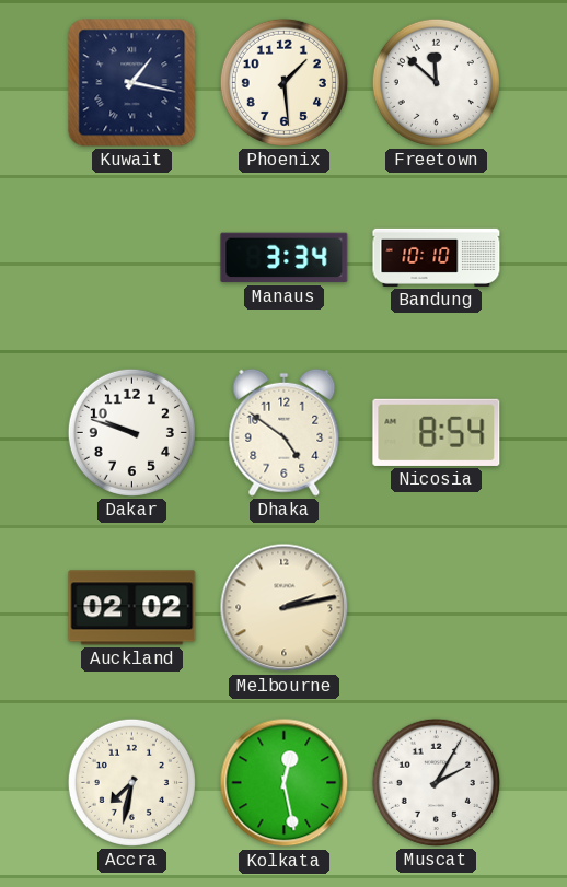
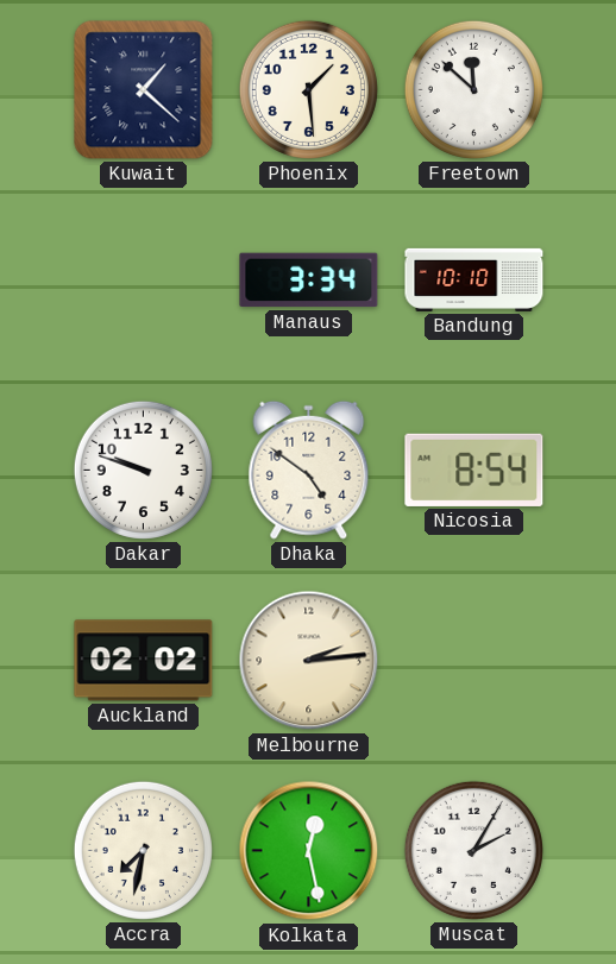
Kuwait: 1:17 -> 1:22
Melbourne: 2:13 -> 2:14
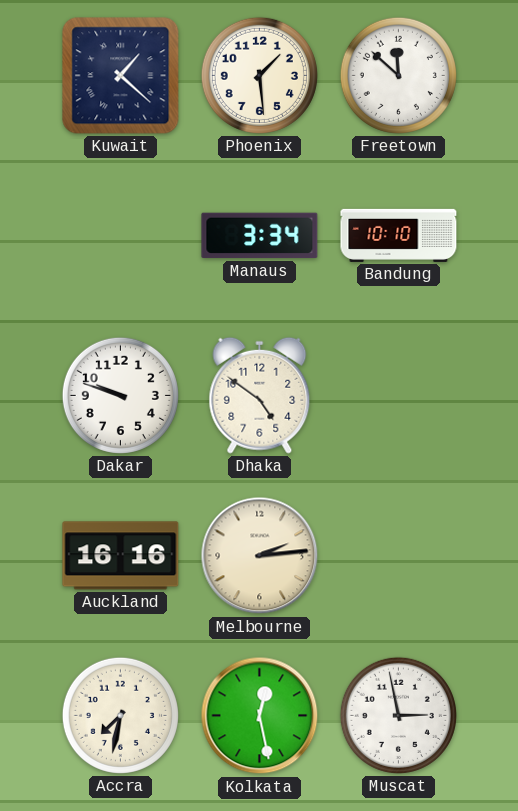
Nicosia: 8:54 -> none
Auckland: 02:02 -> 16:16
Muscat: 2:05 -> 2:58
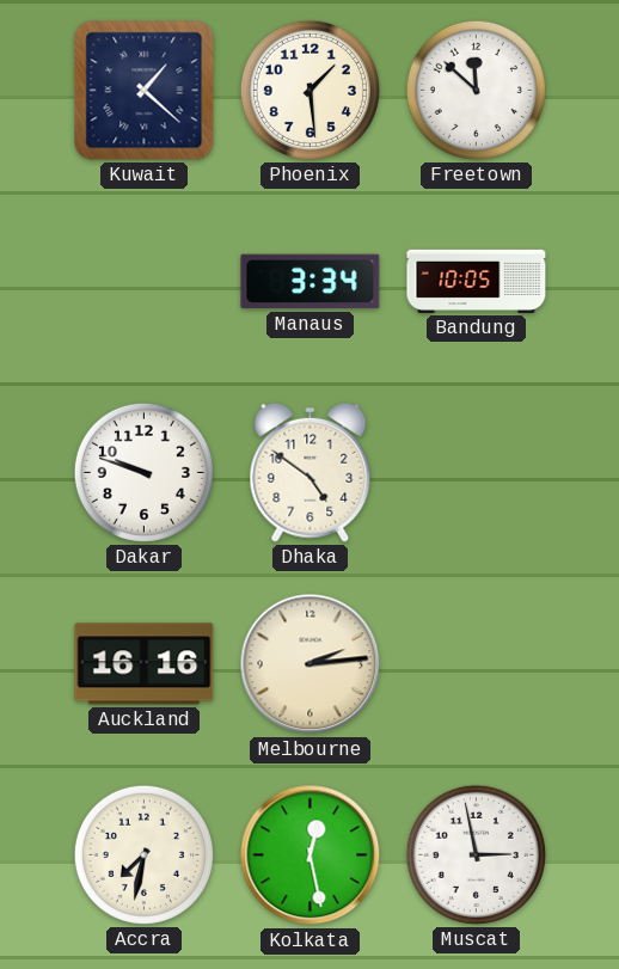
Bandung: 10:10 -> 10:05
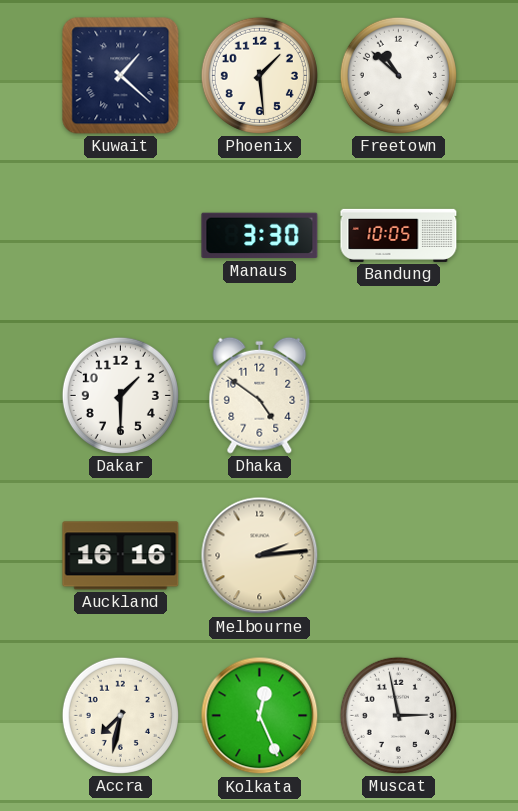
Freetown: 11:52 -> 10:52
Manaus: 3:34 -> 3:30
Dakar: 9:48 -> 1:30
Kolkata: 12:28 -> 12:26
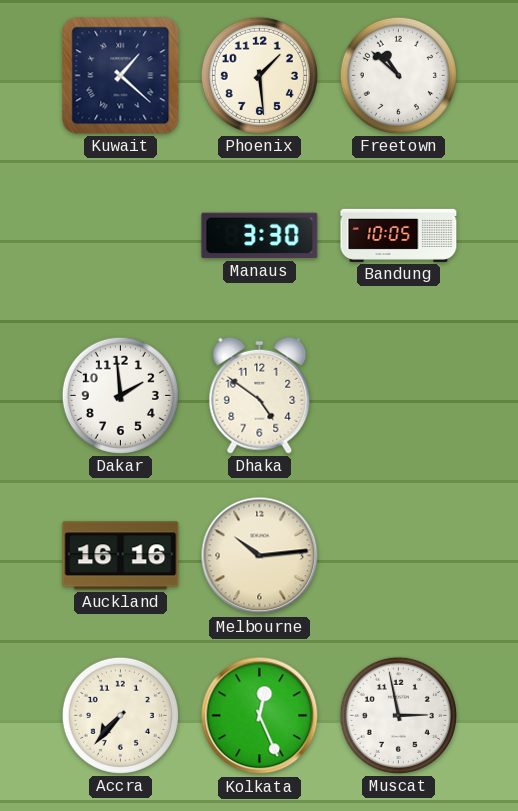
Dakar: 1:30 -> 1:59
Melbourne: 2:14 -> 10:14
Accra: 7:32 -> 7:37
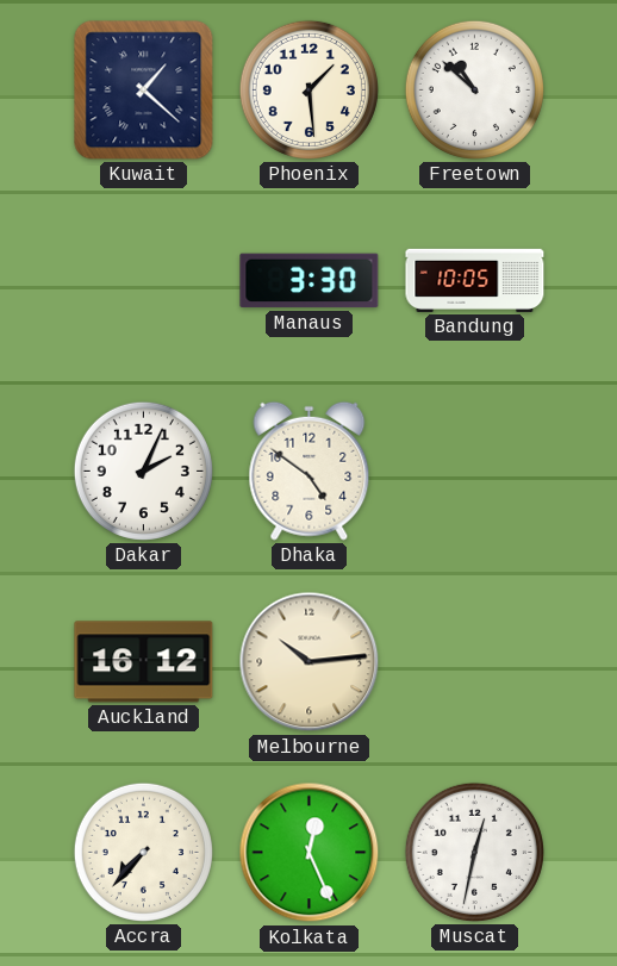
Dakar: 1:59 -> 2:04
Auckland: 16:16 -> 16:12
Muscat: 2:58 -> 12:32
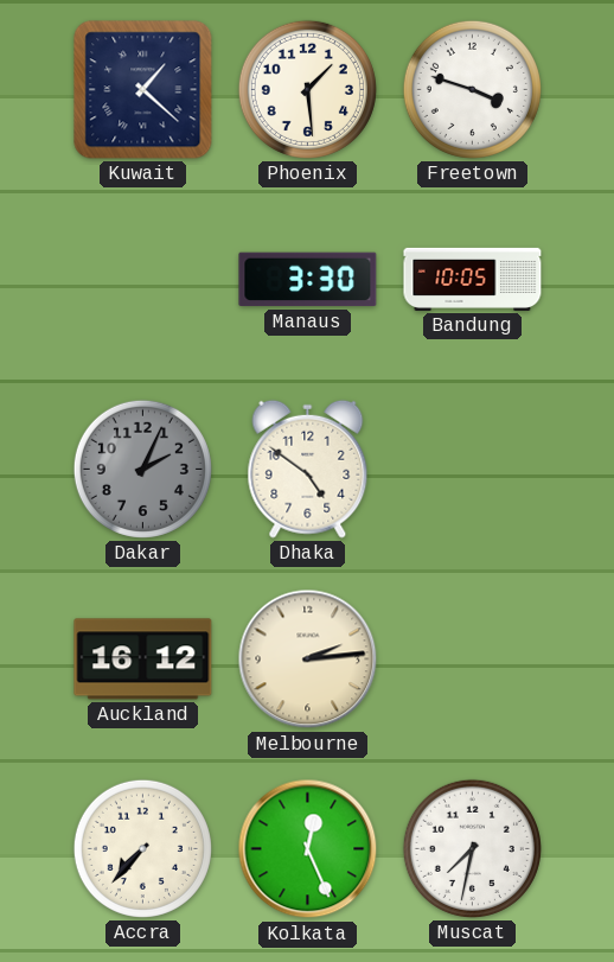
Freetown: 10:52 -> 3:48
Dakar dial: white -> grey
Melbourne: 10:14 -> 2:14
Muscat: 12:32 -> 7:32
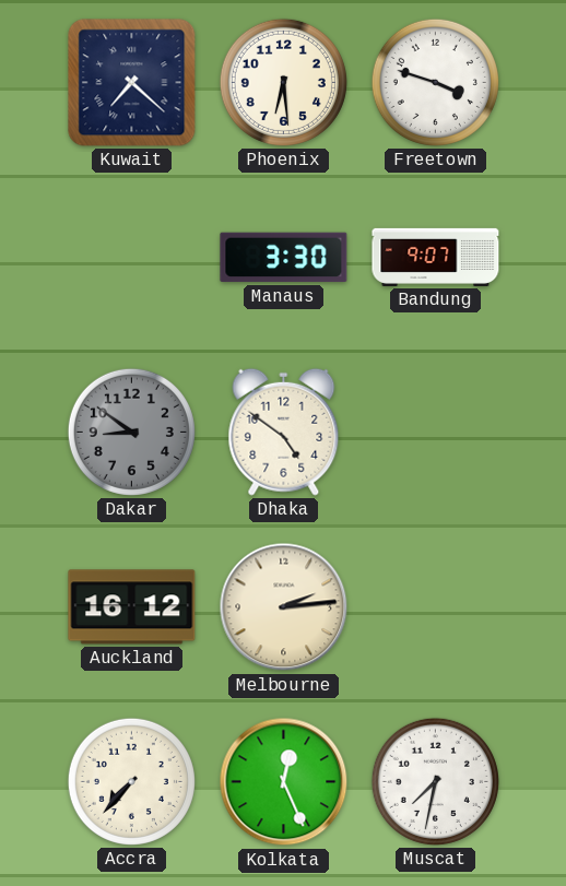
Kuwait: 1:22 -> 7:22
Phoenix: 1:29 -> 6:29
Bandung: 10:05 -> 9:07
Dakar: 2:04 -> 8:51
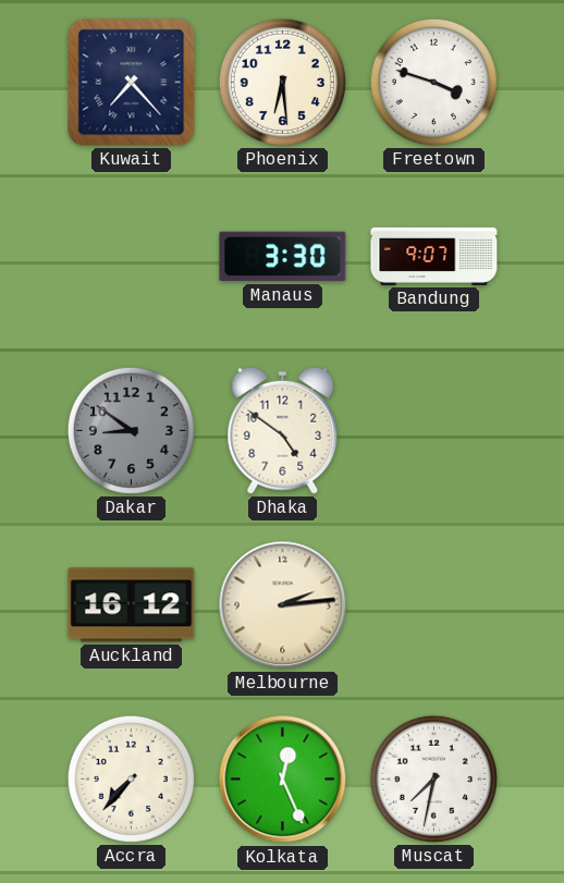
Kuwait: 7:22 -> 7:23
